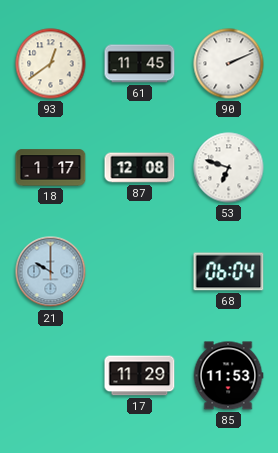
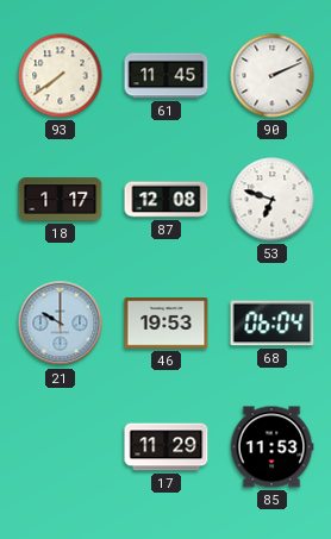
93: 12:39 -> 7:39
46: none -> 19:53
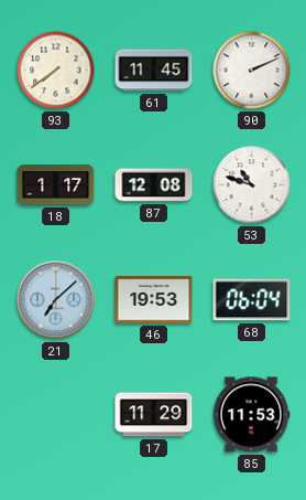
53: 6:48 -> 10:48
21: 10:00 -> 7:08
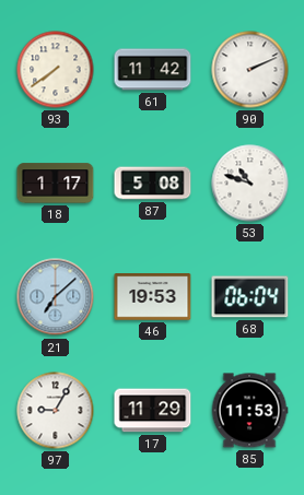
61: 11:45 -> 11:42
87: 12:08 -> 5:08
97: none -> 9:05
